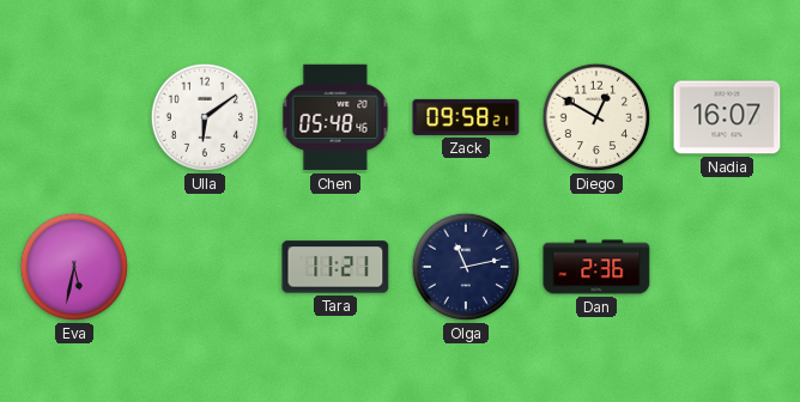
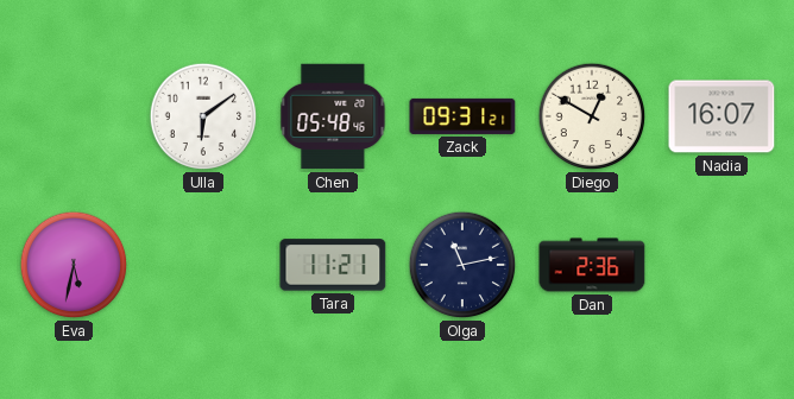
Zack: 09:58 -> 09:31
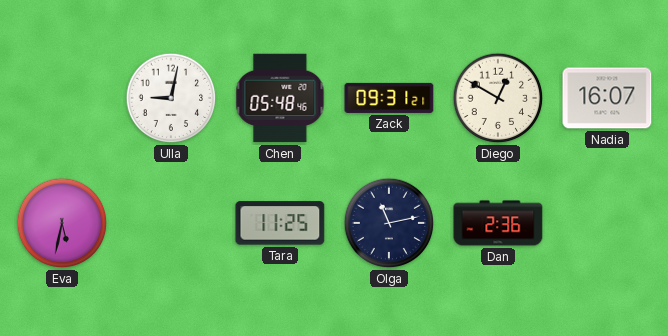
Ulla: 6:09 -> 9:02
Tara: 11:21 -> 11:25
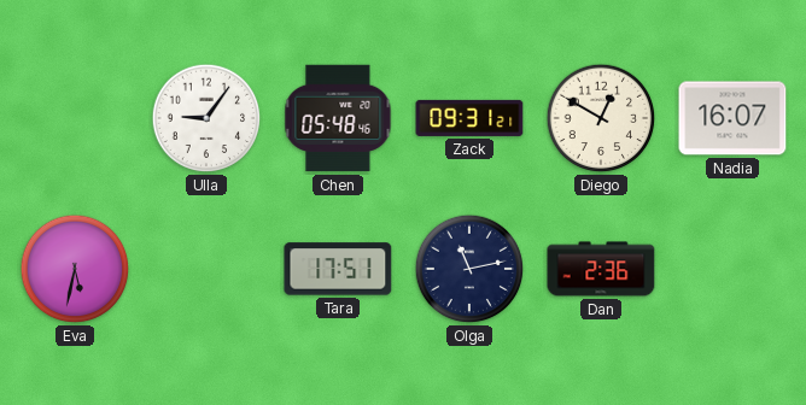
Ulla: 9:02 -> 9:06
Tara: 11:25 -> 17:51
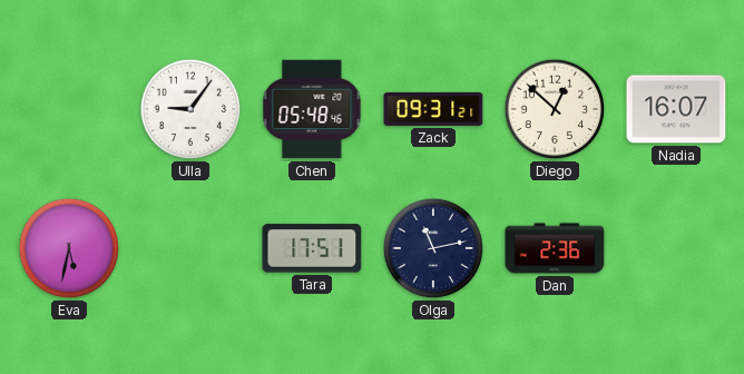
Diego: 12:50 -> 12:52
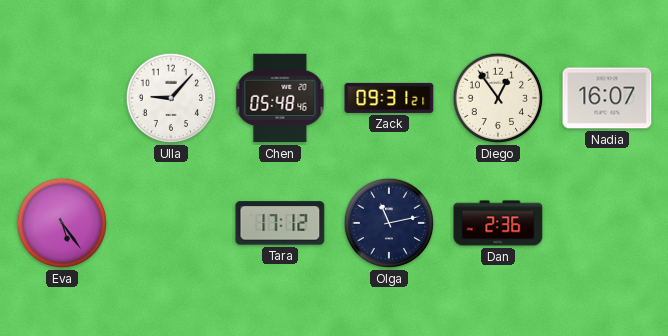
Ulla: 9:06 -> 9:07
Diego: 12:52 -> 12:54
Eva: 5:32 -> 5:24
Tara: 17:51 -> 17:12
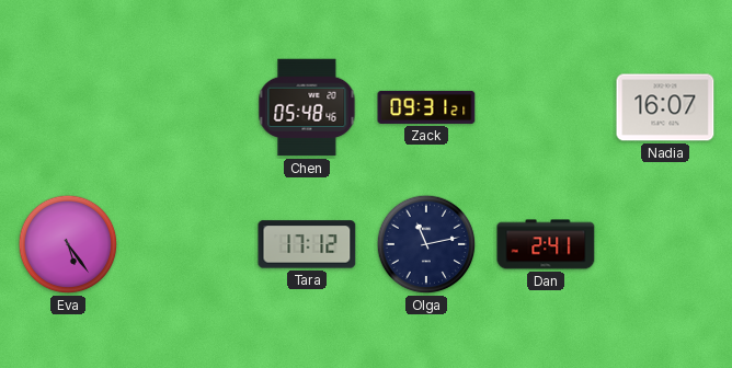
Ulla: 9:07 -> none
Diego: 12:54 -> none
Dan: 2:36 -> 2:41
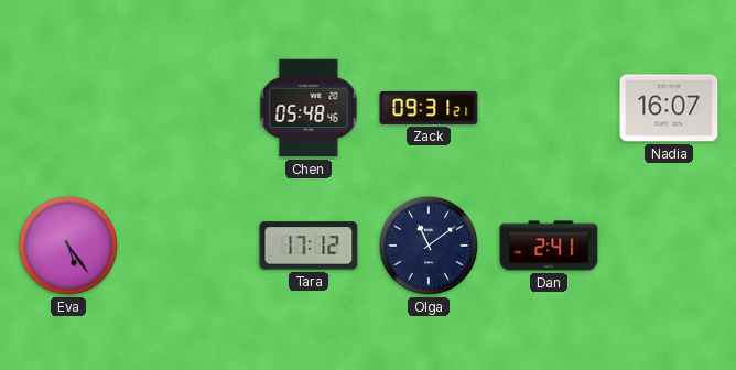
Olga: 11:13 -> 11:09
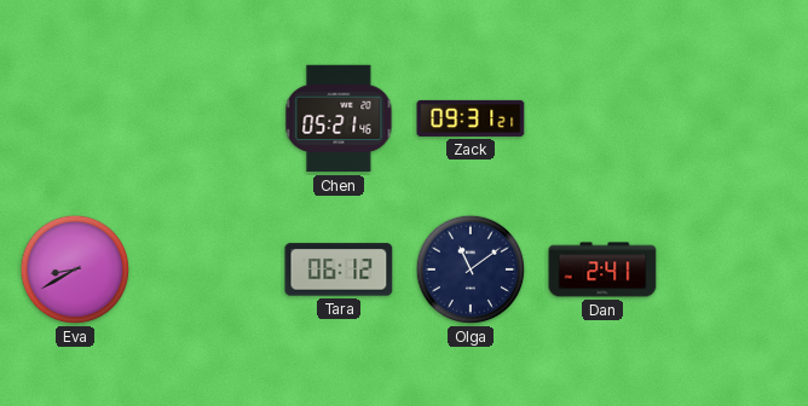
Chen: 05:48 -> 05:21
Nadia: 16:07 -> none
Eva: 5:24 -> 8:40
Tara: 17:12 -> 06:12
